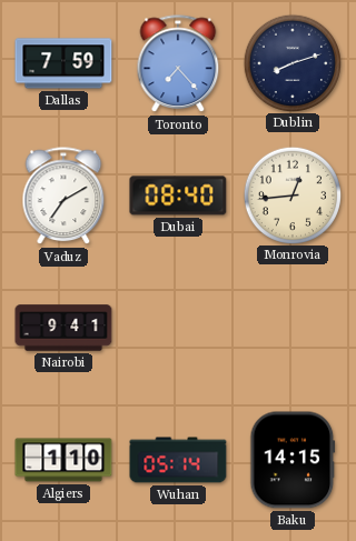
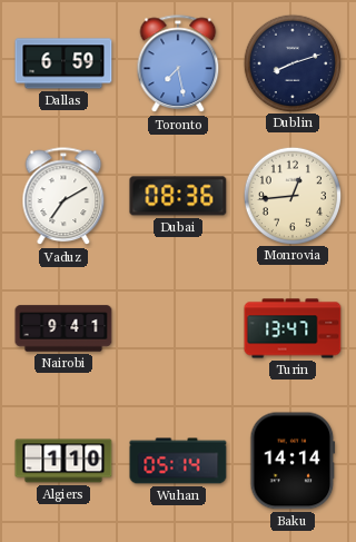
Dallas: 7:59 -> 6:59
Toronto: 7:23 -> 7:28
Dubai: 08:40 -> 08:36
Turin: none -> 13:47
Baku: 14:15 -> 14:14
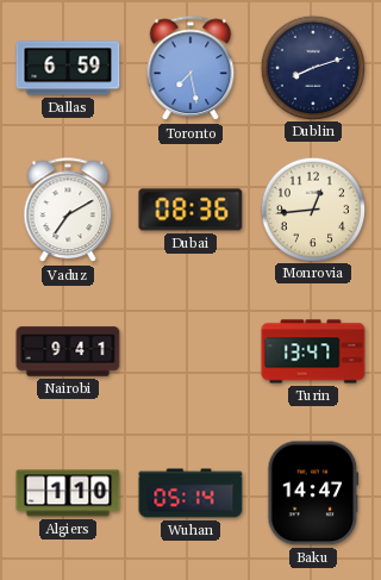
Baku: 14:14 -> 14:47
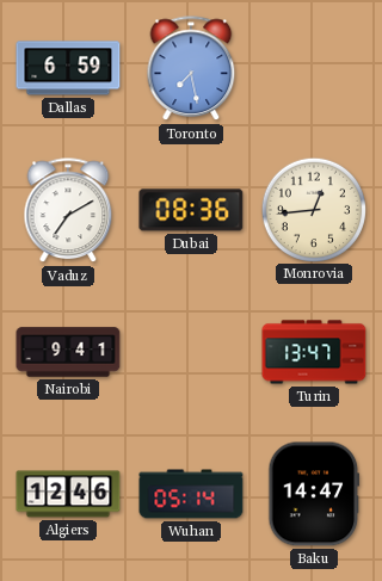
Dublin: 8:12 -> none
Algiers: 1:10 -> 12:46
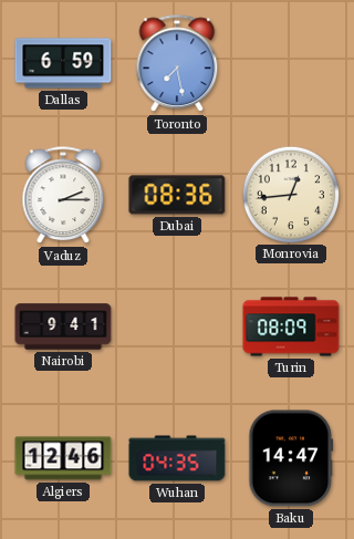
Vaduz: 7:10 -> 2:15
Turin: 13:47 -> 08:09
Wuhan: 05:14 -> 04:35
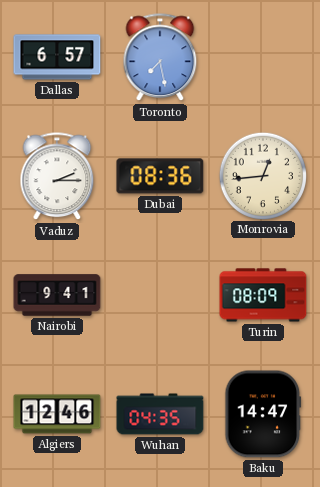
Dallas: 6:59 -> 6:57
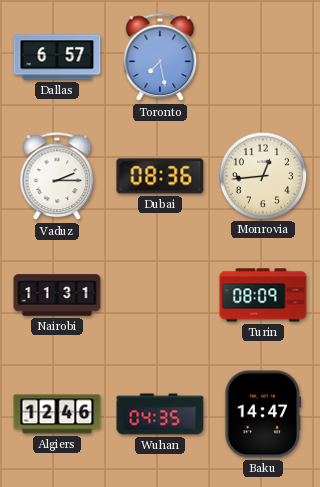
Nairobi: 9:41 -> 11:31
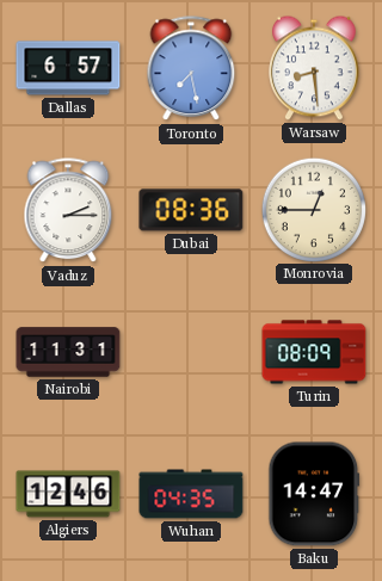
Warsaw: none -> 8:29
Monrovia: 12:44 -> 12:45
